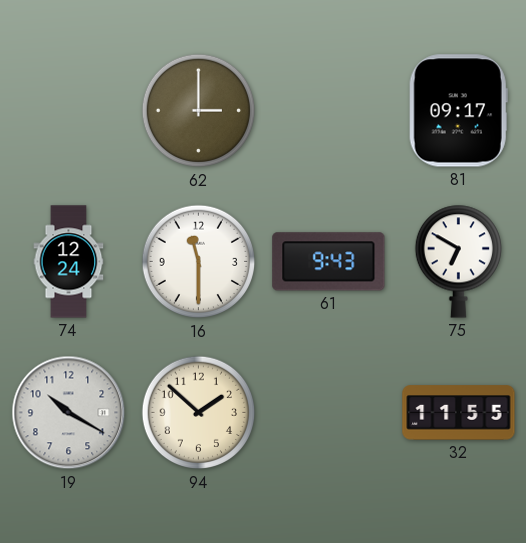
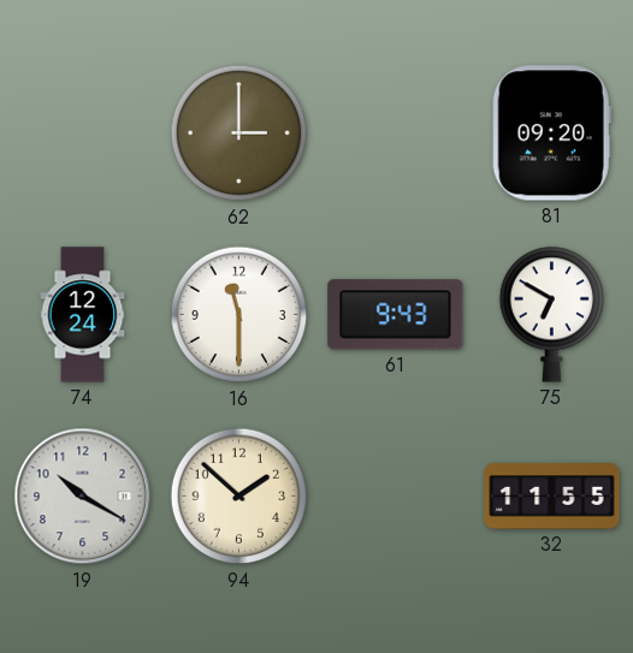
81: 09:17 -> 09:20
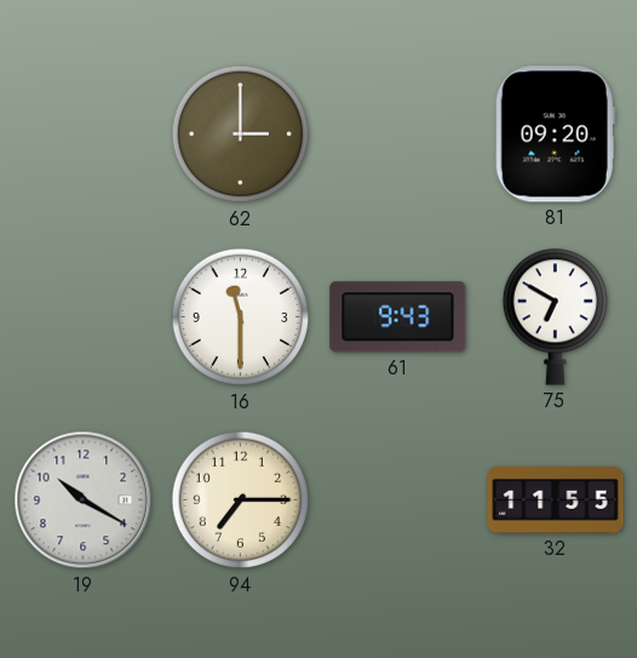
74: 12:24 -> none
94: 1:52 -> 7:15
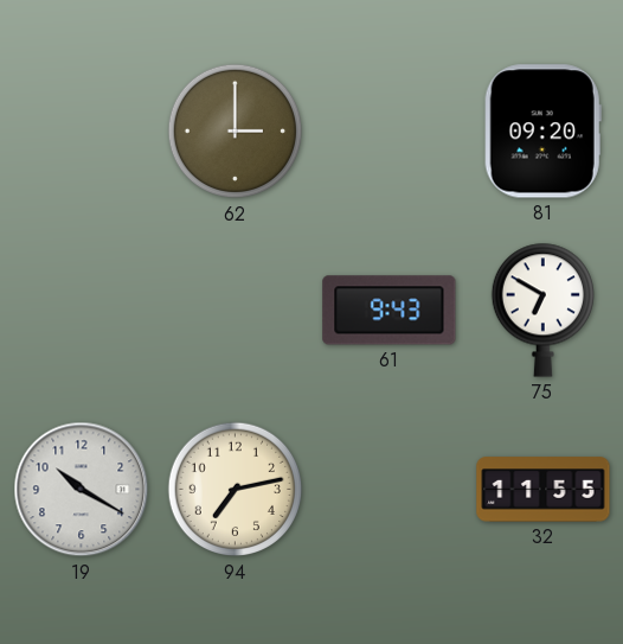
16: 11:30 -> none
94: 7:15 -> 7:13
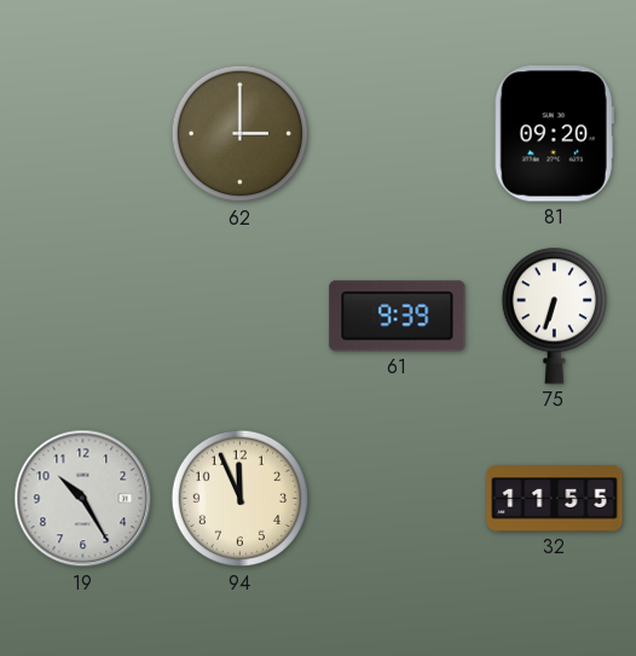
61: 9:43 -> 9:39
75: 6:50 -> 6:33
19: 10:20 -> 10:25
94: 7:13 -> 11:56
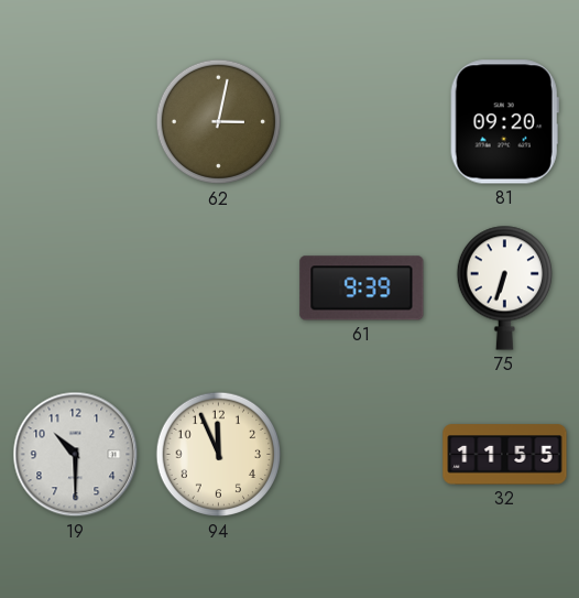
62: 3:00 -> 3:02
19: 10:25 -> 10:30
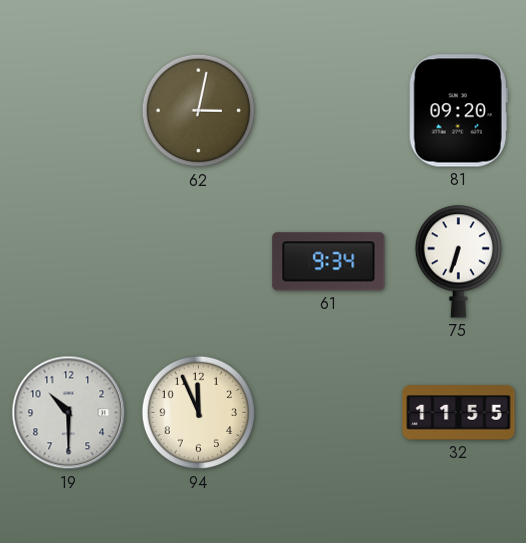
61: 9:39 -> 9:34
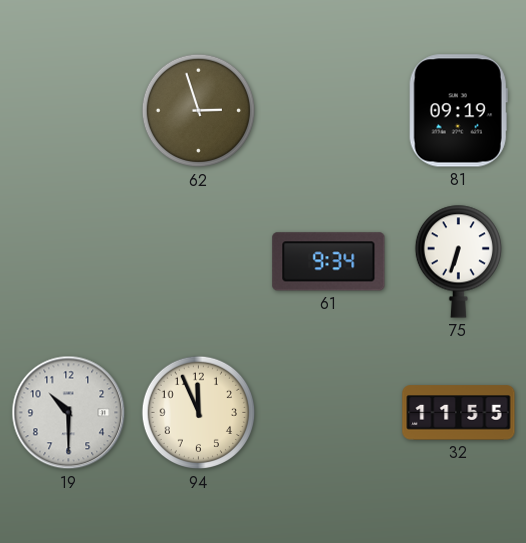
62: 3:02 -> 2:57
81: 09:20 -> 09:19
